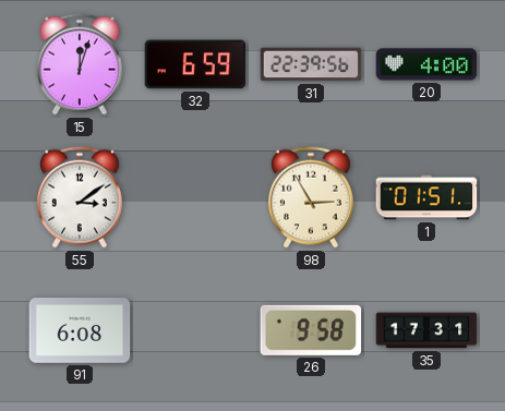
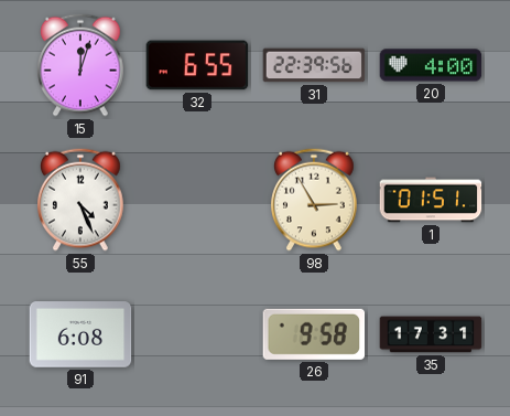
32: 6:59 -> 6:55
55: 3:09 -> 4:26
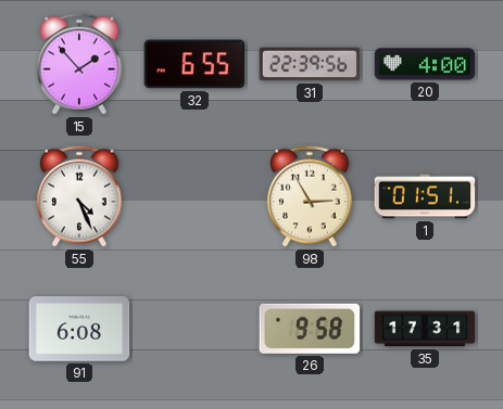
15: 12:03 -> 1:53
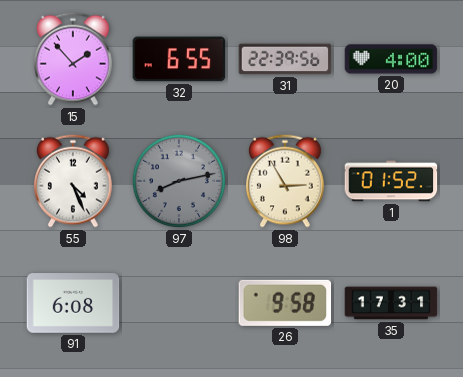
97: none -> 8:13
1: 01:51 -> 01:52
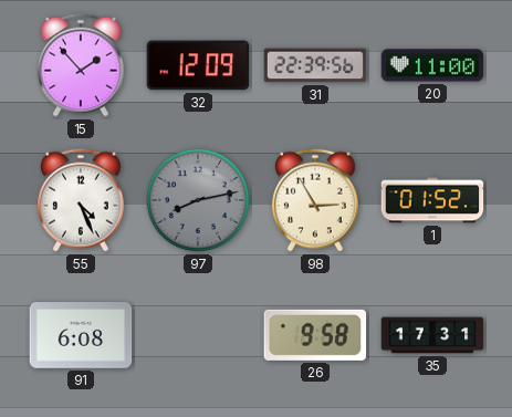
32: 6:55 -> 12:09
20: 4:00 -> 11:00
